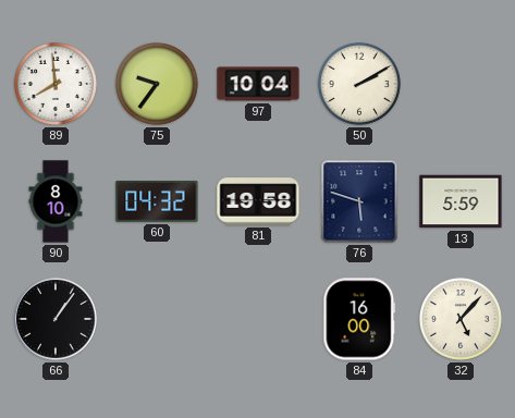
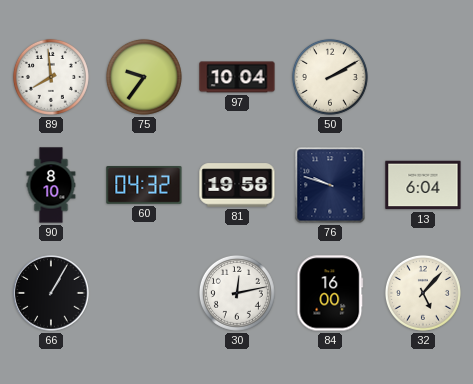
76: 5:48 -> 9:48
13: 5:59 -> 6:04
66: 1:06 -> 1:05
30: none -> 12:13
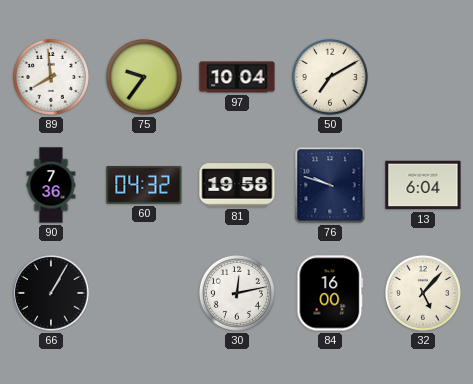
50: 2:10 -> 7:10
90: 8:10 -> 7:36
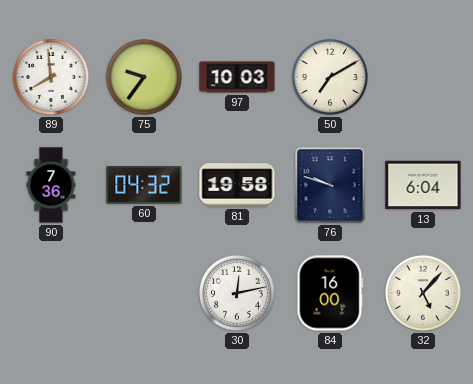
97: 10:04 -> 10:03
66: 1:05 -> none
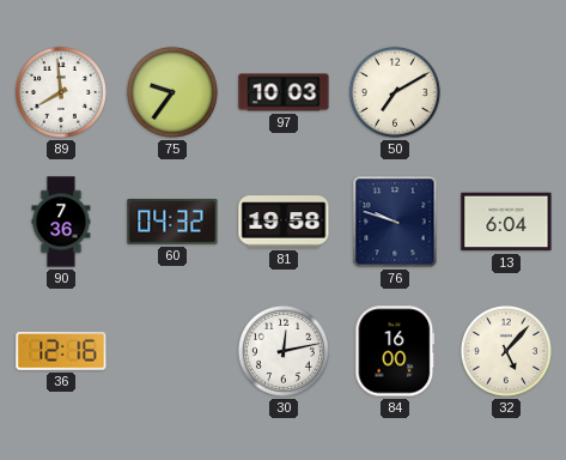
36: none -> 12:16
